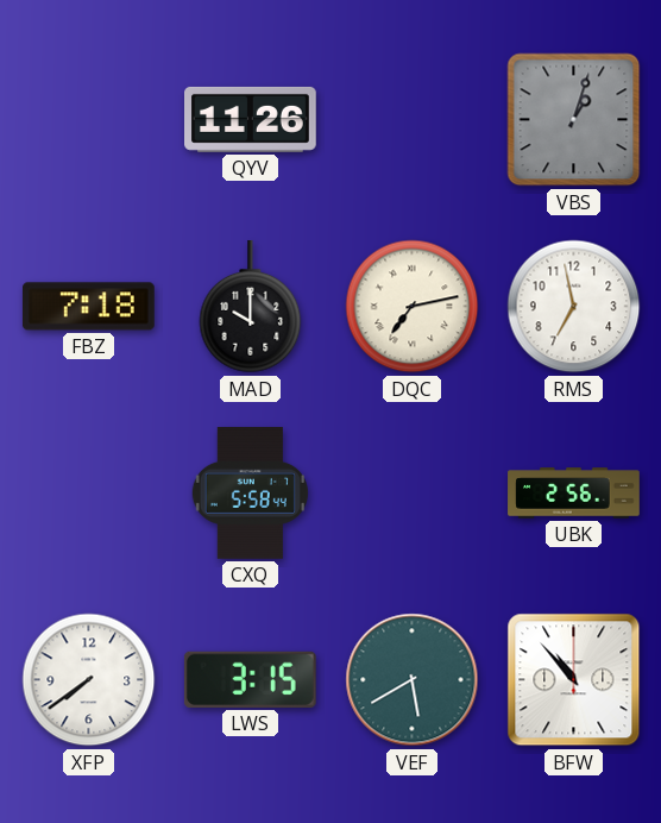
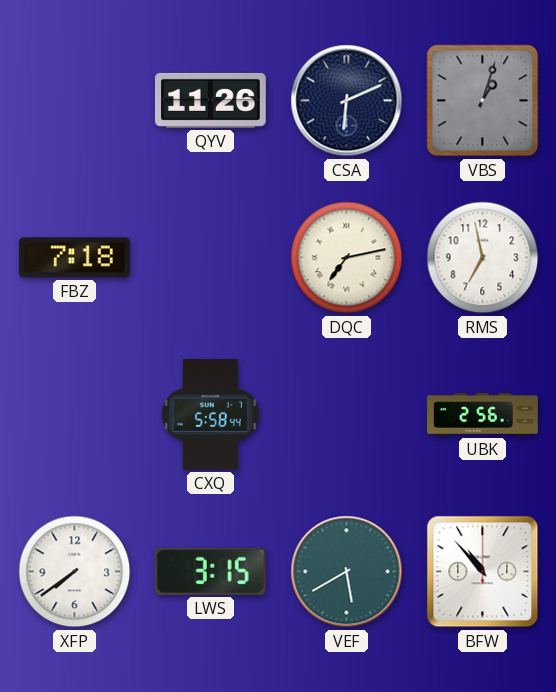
CSA: none -> 6:11
MAD: 10:00 -> none
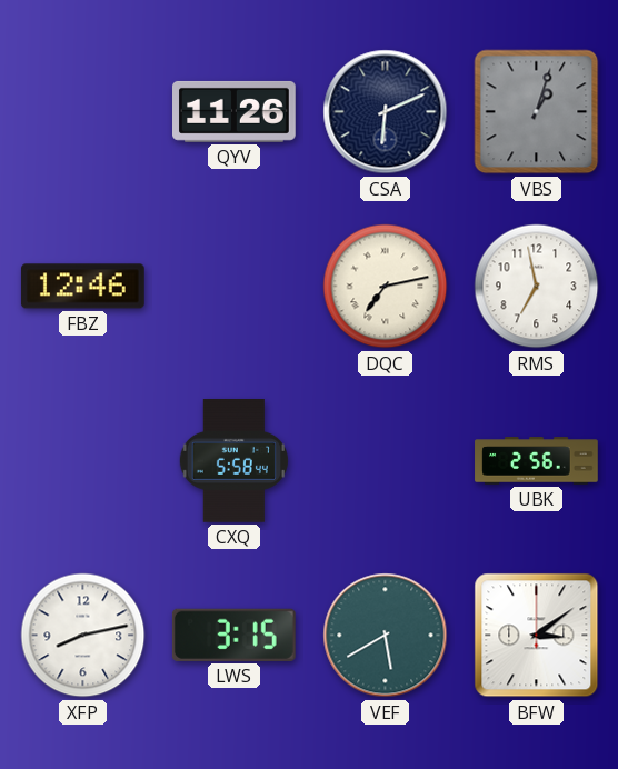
FBZ: 7:18 -> 12:46
XFP: 7:39 -> 8:13
BFW: 10:53 -> 3:09
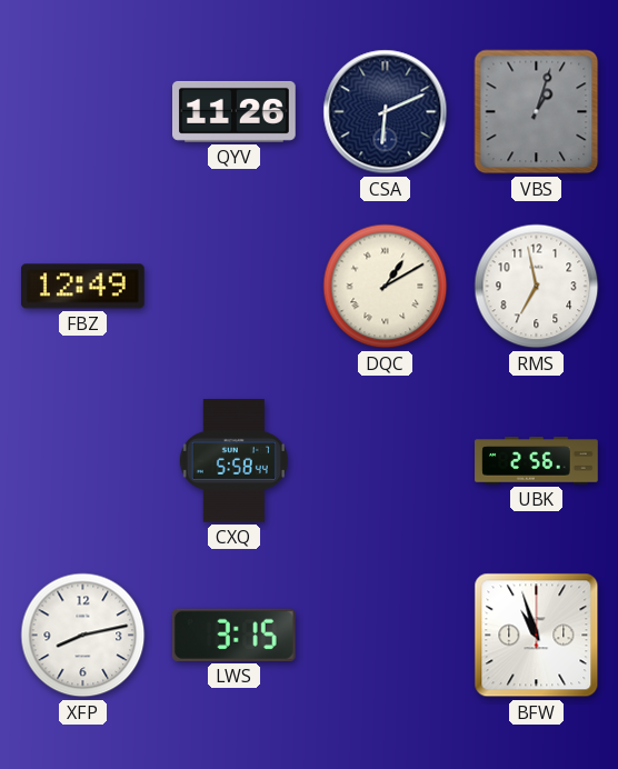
FBZ: 12:46 -> 12:49
DQC: 7:13 -> 1:10
VEF: 5:40 -> none
BFW: 3:09 -> 10:57
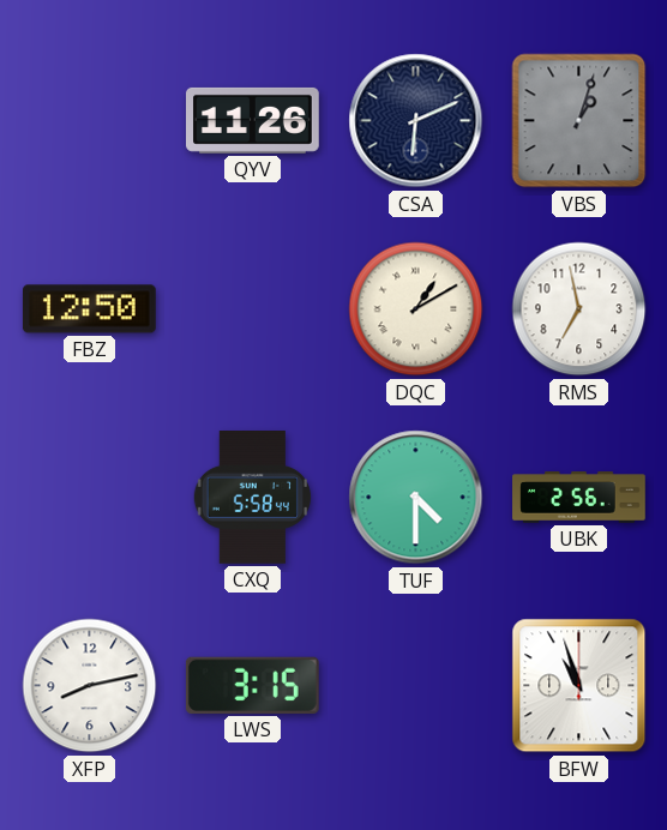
FBZ: 12:49 -> 12:50
TUF: none -> 4:30
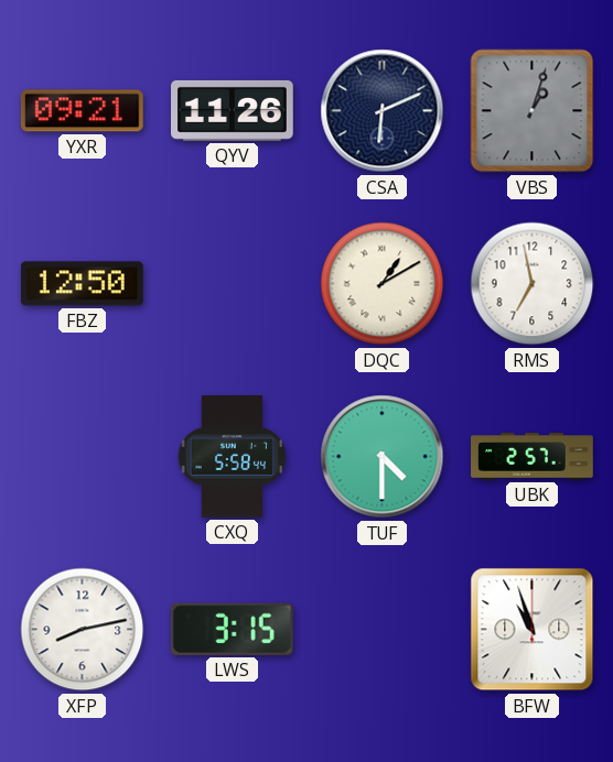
YXR: none -> 09:21
UBK: 2:56 -> 2:57
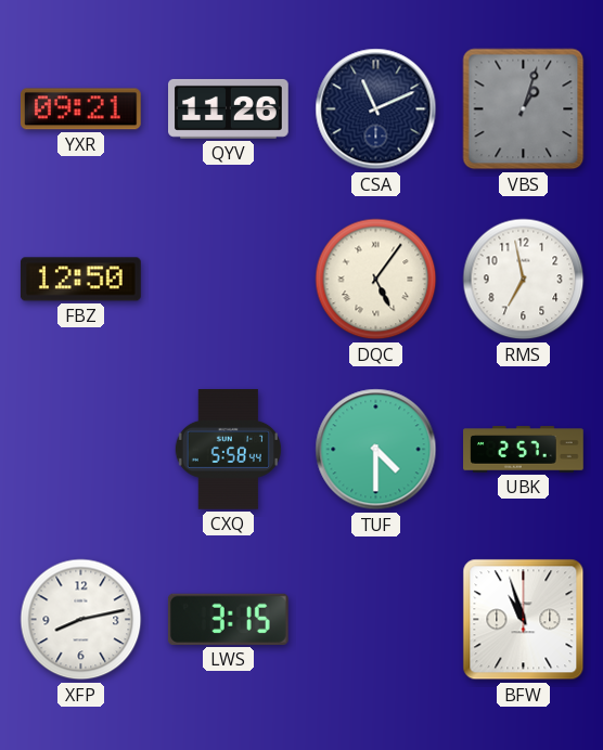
CSA: 6:11 -> 11:11
DQC: 1:10 -> 5:06
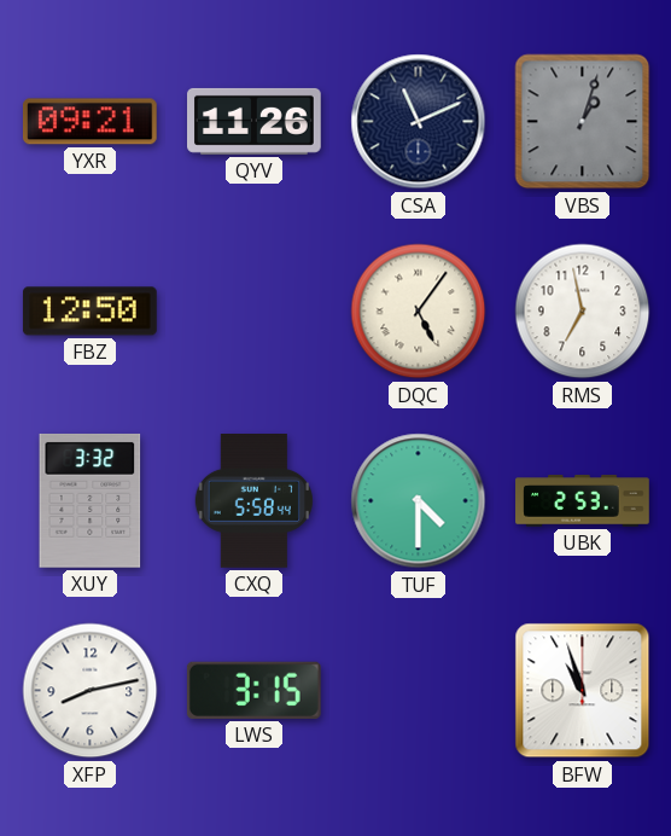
XUY: none -> 3:32
UBK: 2:57 -> 2:53
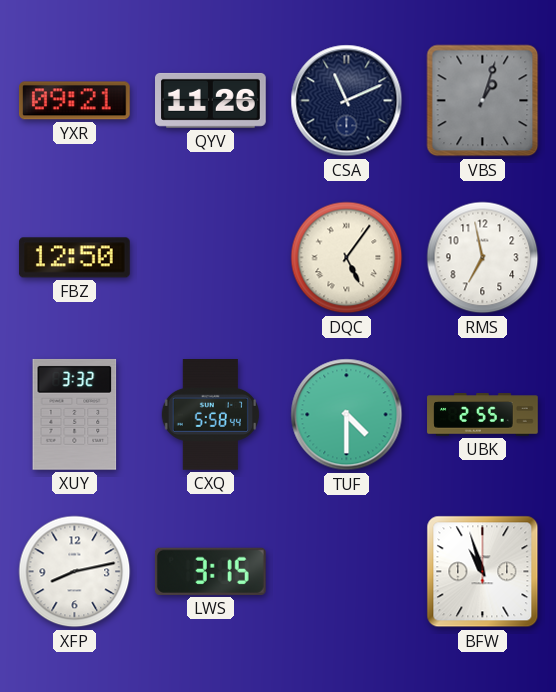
UBK: 2:53 -> 2:55
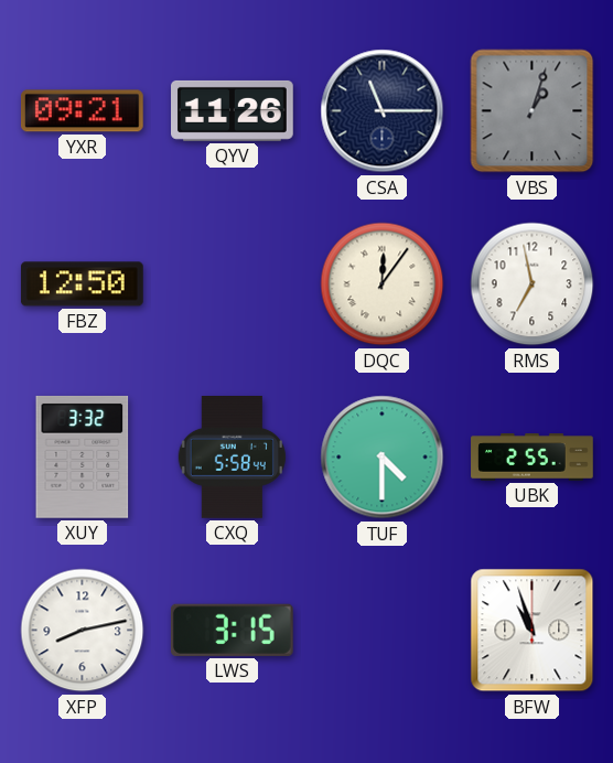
CSA: 11:11 -> 11:15
DQC: 5:06 -> 12:06
